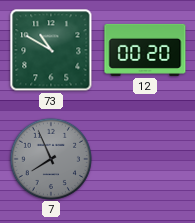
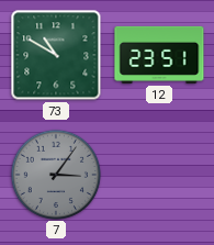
12: 00:20 -> 23:51
7: 7:56 -> 3:06
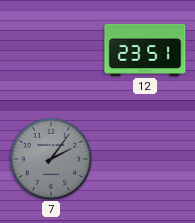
73: 10:50 -> none
7: 3:06 -> 2:06
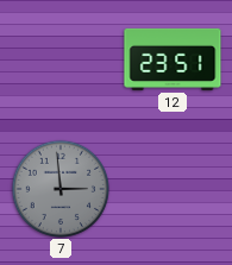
7: 2:06 -> 2:59
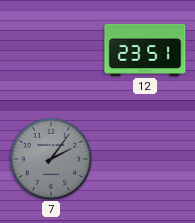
7: 2:59 -> 2:06
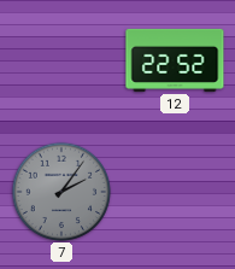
12: 23:51 -> 22:52
